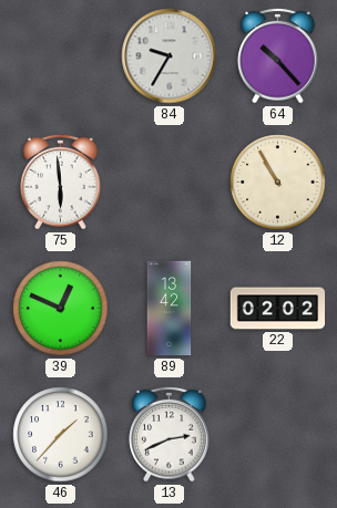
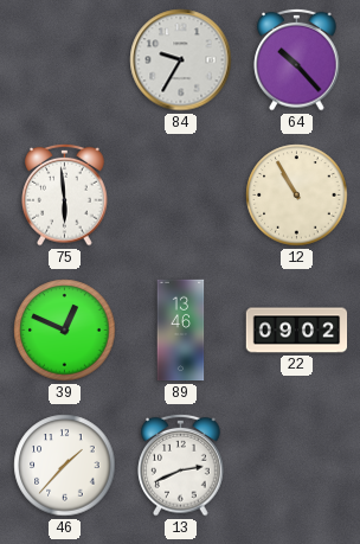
89: 13:42 -> 13:46
22: 02:02 -> 09:02
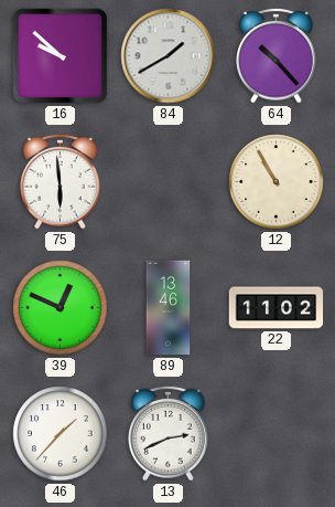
16: none -> 9:52
84: 9:35 -> 1:40
22: 09:02 -> 11:02
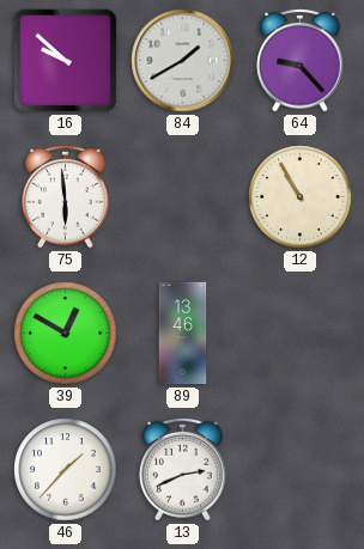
64: 10:23 -> 9:23
39: 12:49 -> 12:50
22: 11:02 -> none
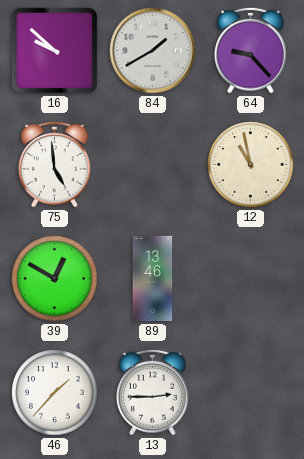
75: 5:59 -> 4:59
12: 10:55 -> 10:58
13: 2:41 -> 2:45
